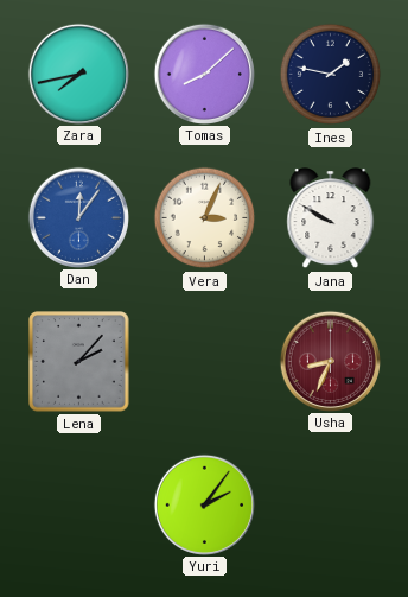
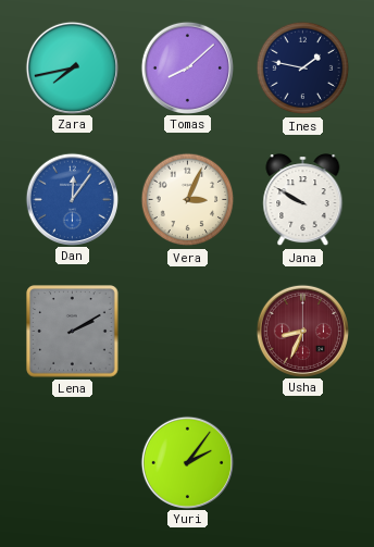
Lena: 2:07 -> 2:10
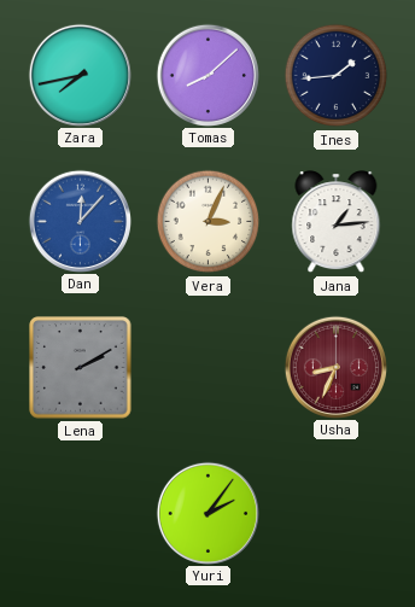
Ines: 1:47 -> 1:44
Dan: 12:06 -> 12:07
Jana: 9:50 -> 1:14
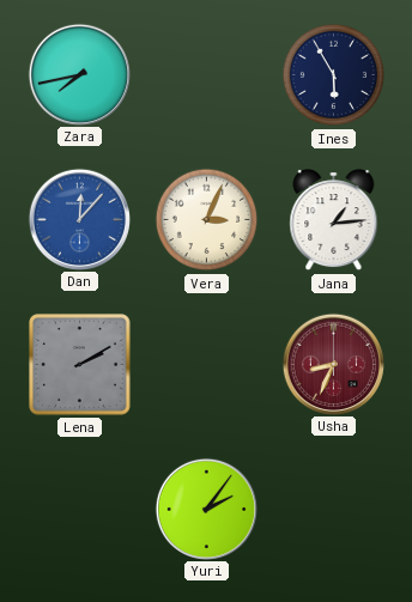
Tomas: 8:08 -> none
Ines: 1:44 -> 5:55
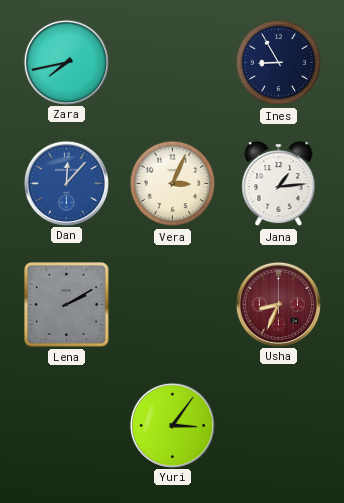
Ines: 5:55 -> 8:55
Yuri: 2:06 -> 3:06
